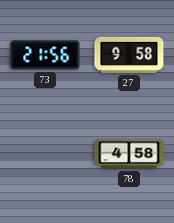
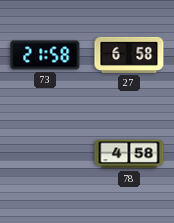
73: 21:56 -> 21:58
27: 9:58 -> 6:58
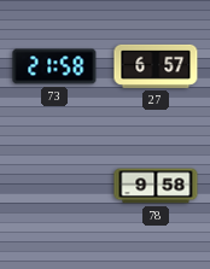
27: 6:58 -> 6:57
78: 4:58 -> 9:58
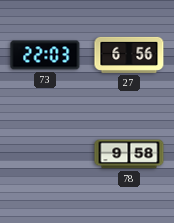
73: 21:58 -> 22:03
27: 6:57 -> 6:56
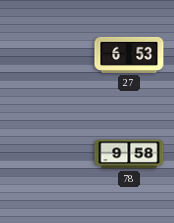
73: 22:03 -> none
27: 6:56 -> 6:53
